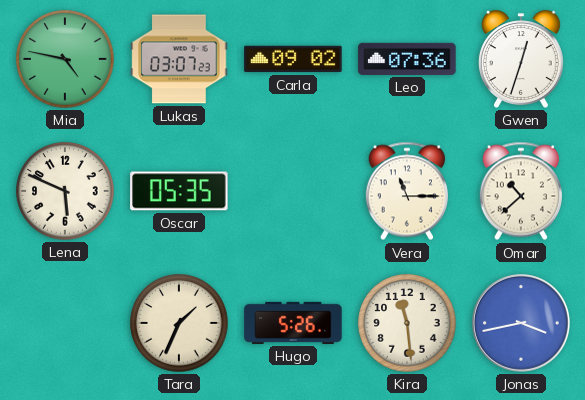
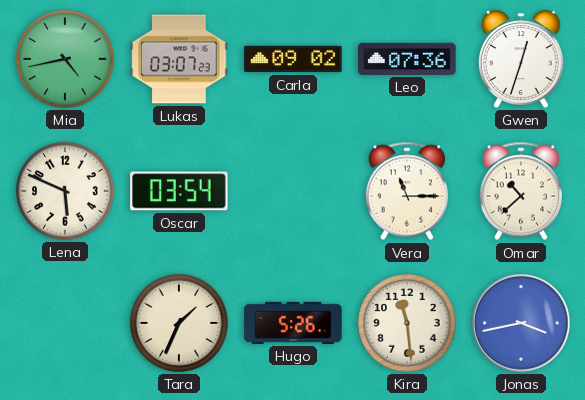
Mia: 4:47 -> 4:43
Oscar: 05:35 -> 03:54
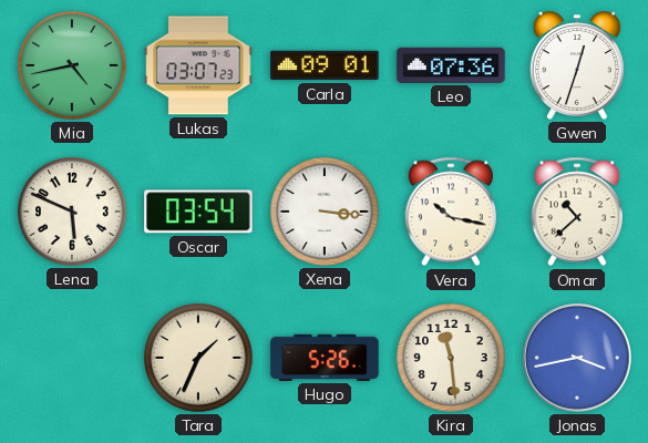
Carla: 09:02 -> 09:01
Xena: none -> 3:16
Vera: 11:15 -> 10:17
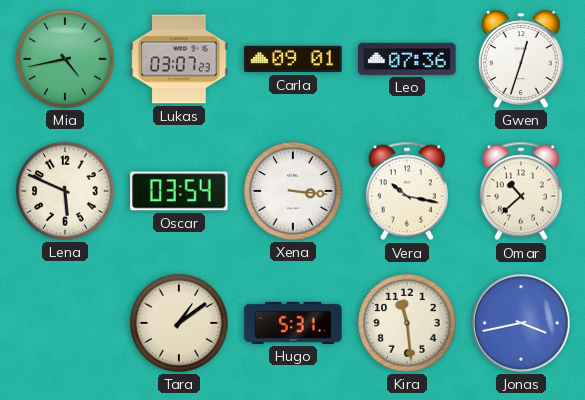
Tara: 1:34 -> 1:09
Hugo: 5:26 -> 5:31
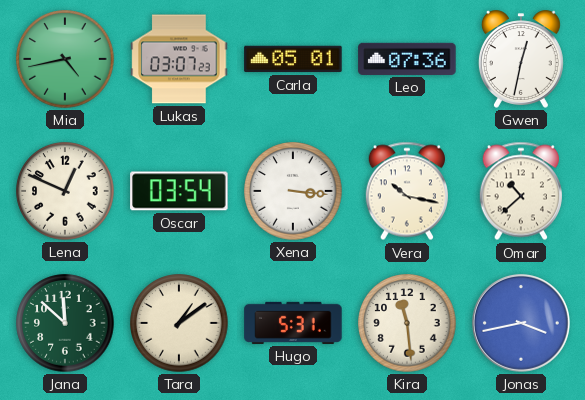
Carla: 09:01 -> 05:01
Gwen: 12:33 -> 12:32
Lena: 5:49 -> 12:49
Jana: none -> 11:52
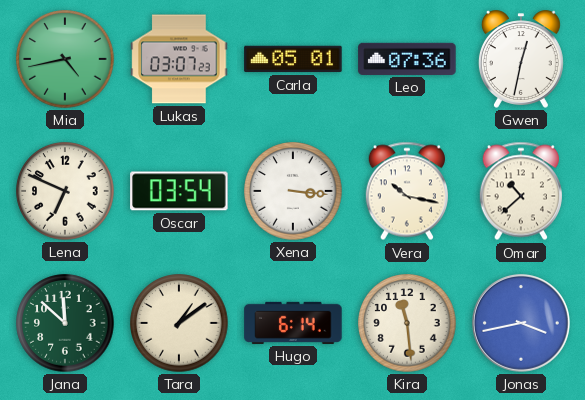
Lena: 12:49 -> 6:49
Hugo: 5:31 -> 6:14
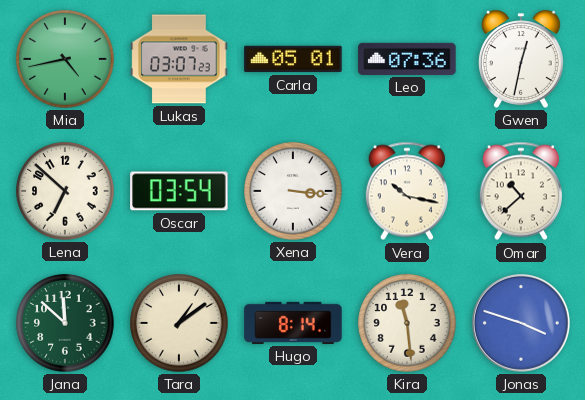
Lena: 6:49 -> 6:52
Hugo: 6:14 -> 8:14
Jonas: 3:43 -> 3:48
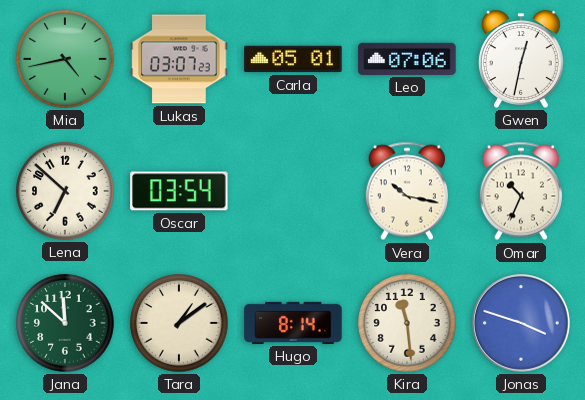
Leo: 07:36 -> 07:06
Xena: 3:16 -> none
Omar: 10:38 -> 10:34
